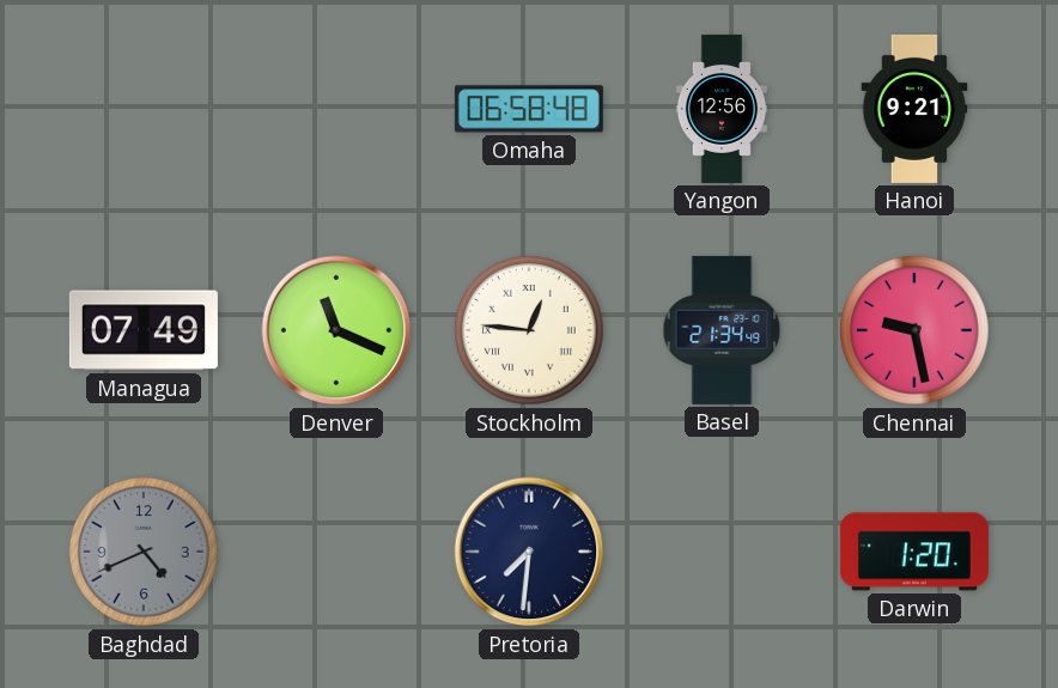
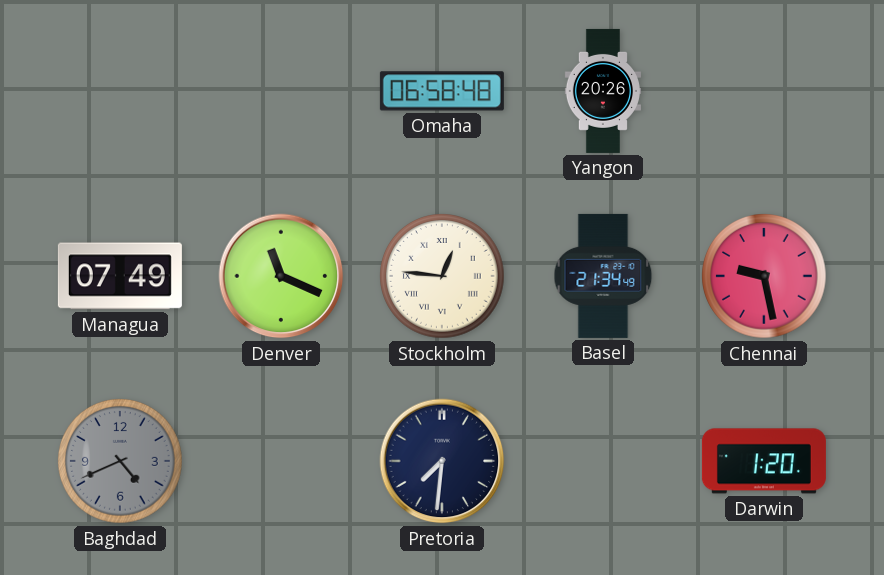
Yangon: 12:56 -> 20:26
Hanoi: 9:21 -> none
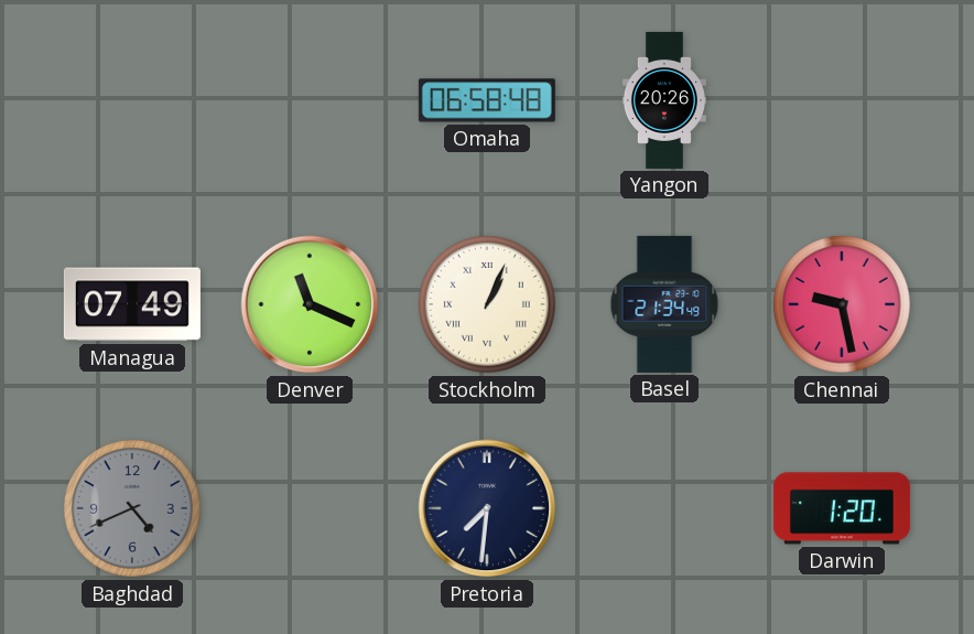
Stockholm: 12:46 -> 1:04
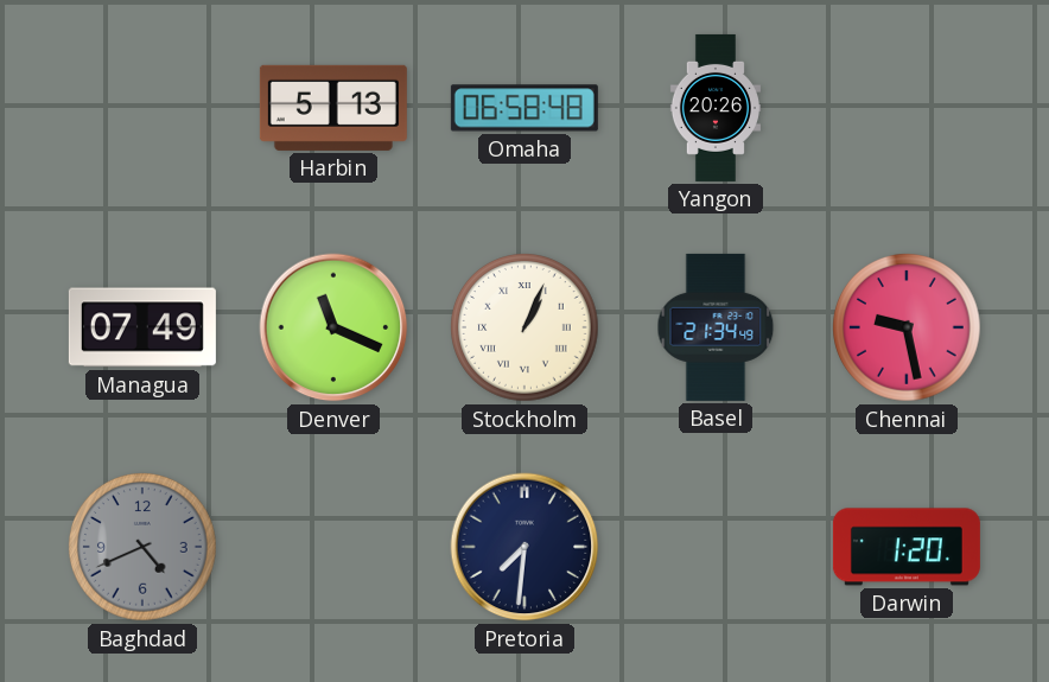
Harbin: none -> 5:13
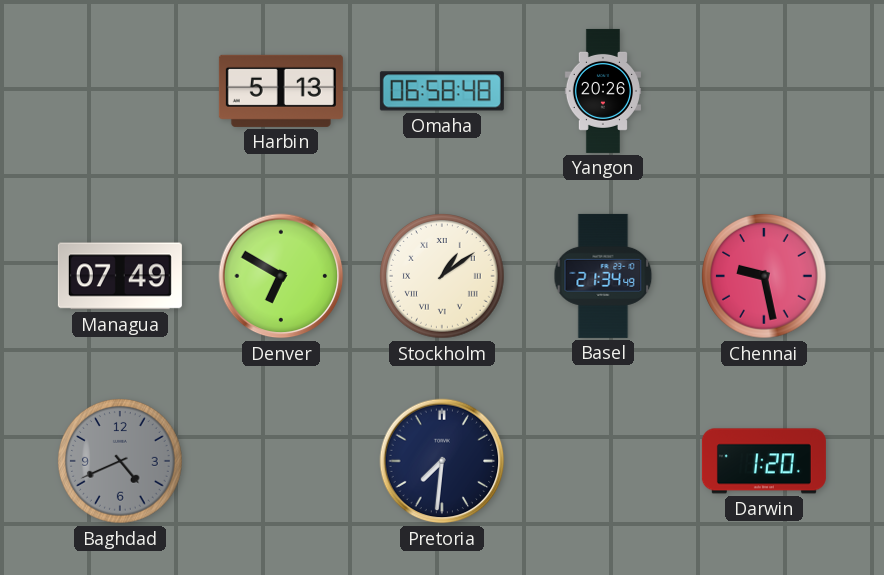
Denver: 11:19 -> 6:50
Stockholm: 1:04 -> 1:09
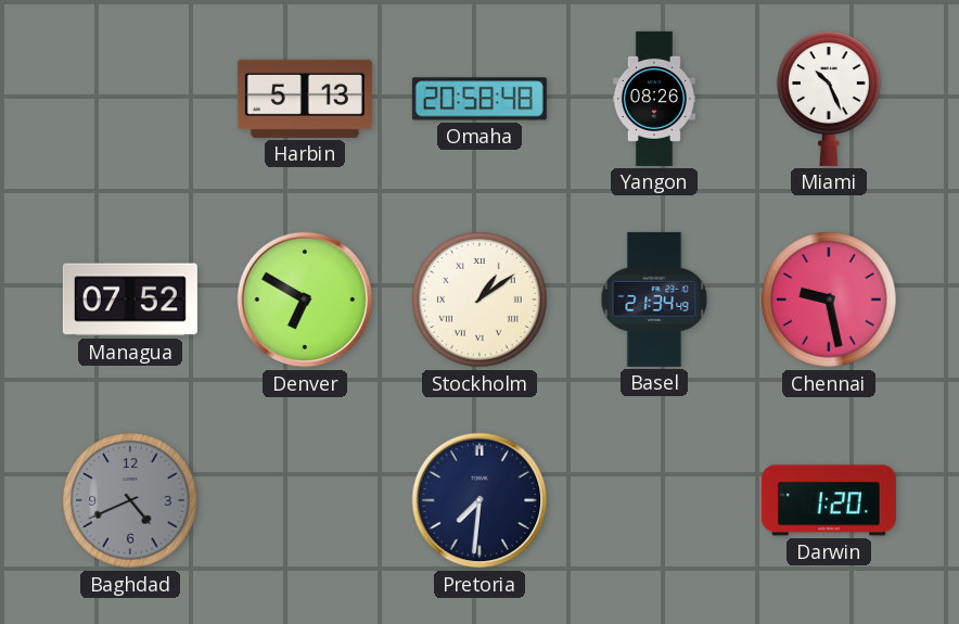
Omaha: 06:58 -> 20:58
Yangon: 20:26 -> 08:26
Miami: none -> 10:26
Managua: 07:49 -> 07:52
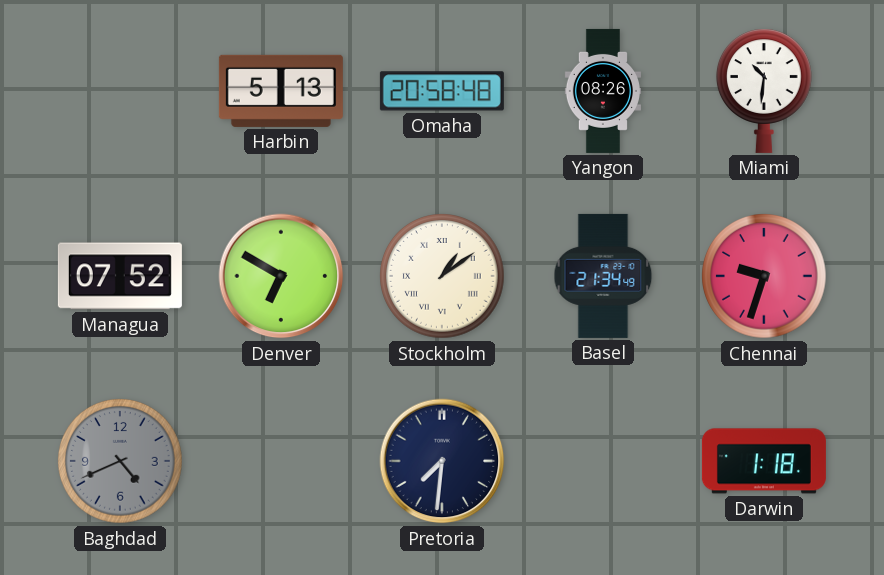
Miami: 10:26 -> 10:31
Chennai: 9:28 -> 9:33
Darwin: 1:20 -> 1:18
